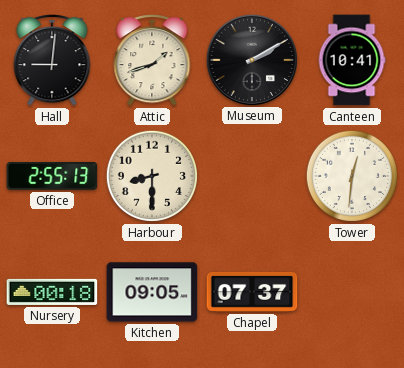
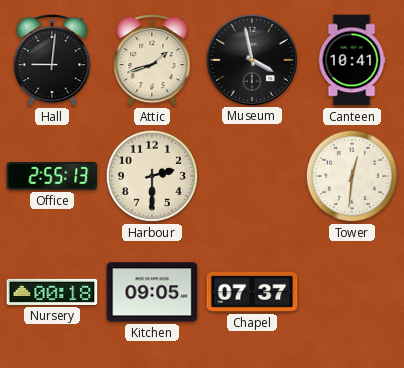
Museum: 2:10 -> 3:58
Harbour: 8:30 -> 2:30
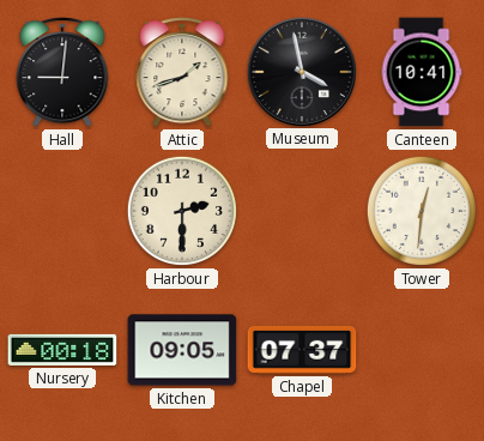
Office: 2:55 -> none
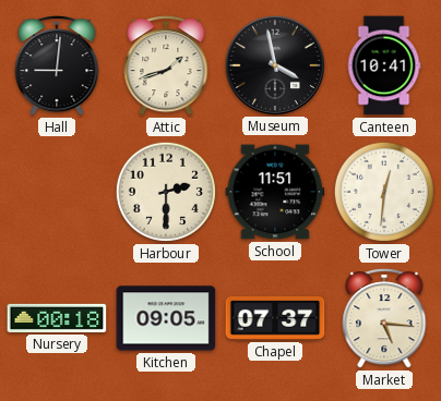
School: none -> 11:51
Market: none -> 5:16
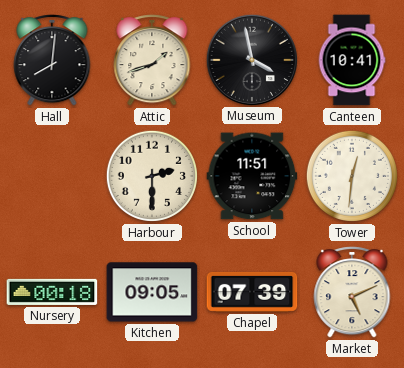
Hall: 9:01 -> 8:01
Chapel: 07:37 -> 07:39
Market: 5:16 -> 5:11
